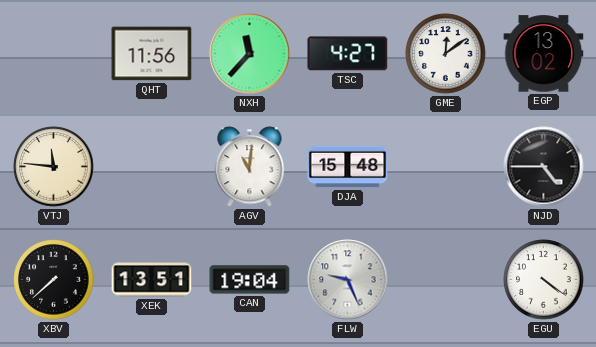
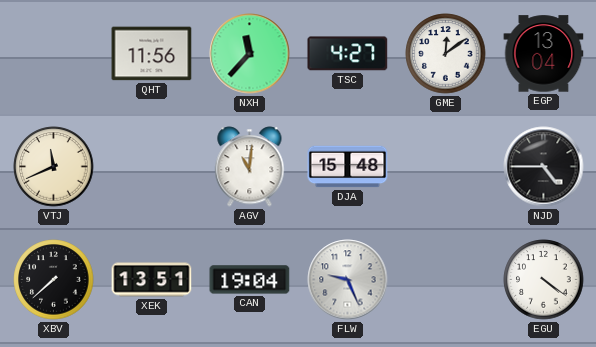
EGP: 13:02 -> 13:04
VTJ: 11:46 -> 11:41
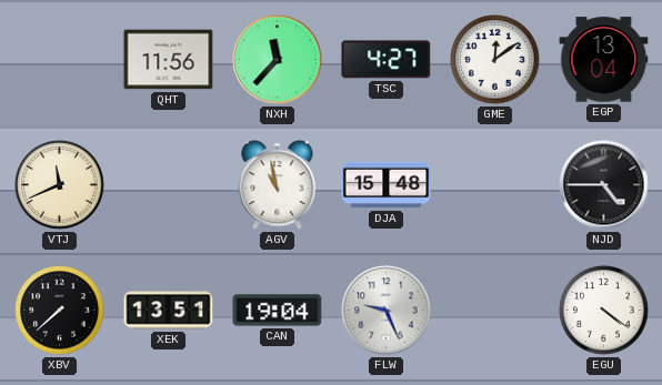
AGV: 11:01 -> 10:58
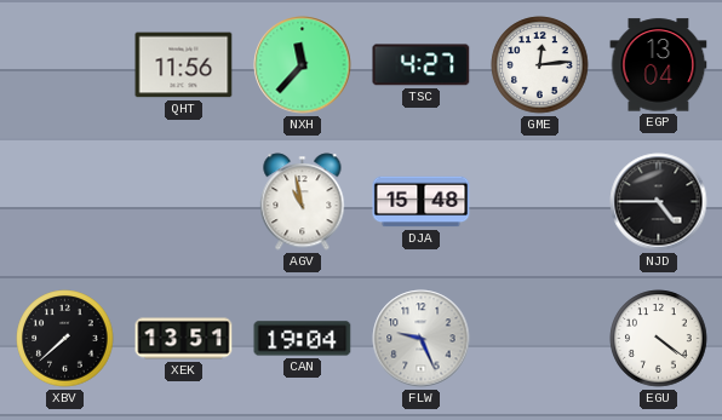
GME: 12:09 -> 12:14
VTJ: 11:41 -> none
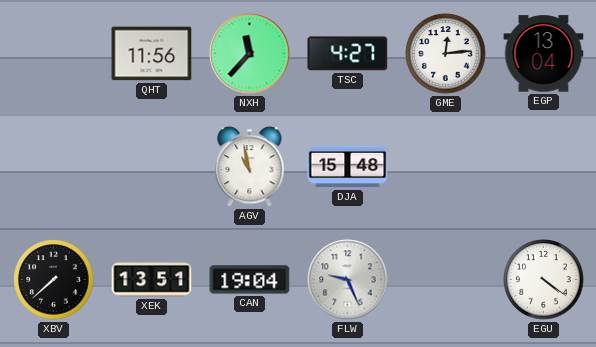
NJD: 4:45 -> none
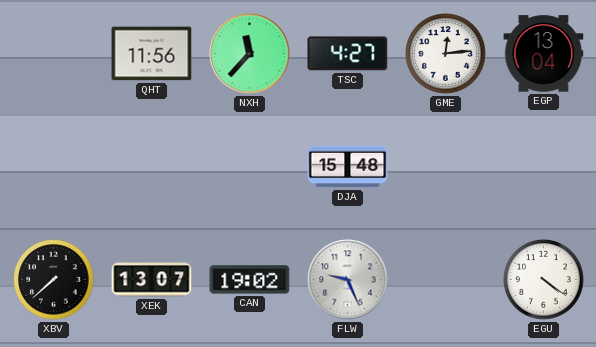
AGV: 10:58 -> none
XEK: 13:51 -> 13:07
CAN: 19:04 -> 19:02
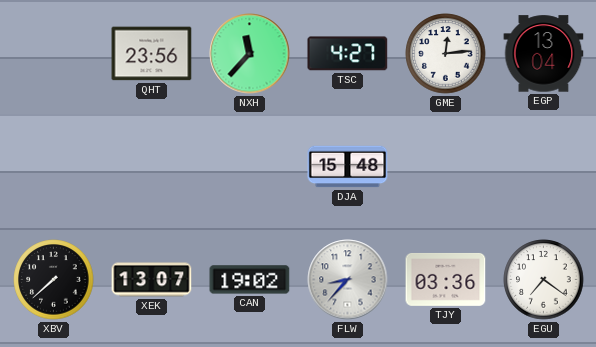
QHT: 11:56 -> 23:56
FLW: 9:26 -> 8:37
TJY: none -> 03:36
EGU: 4:21 -> 7:21
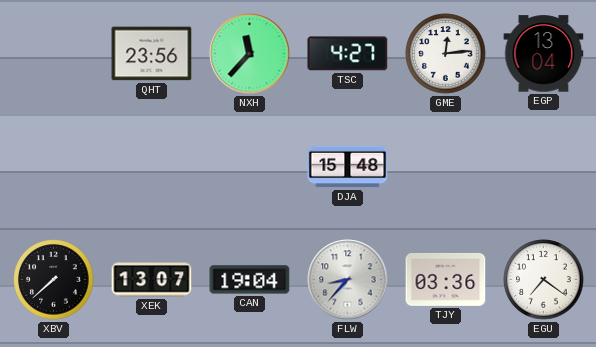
CAN: 19:02 -> 19:04
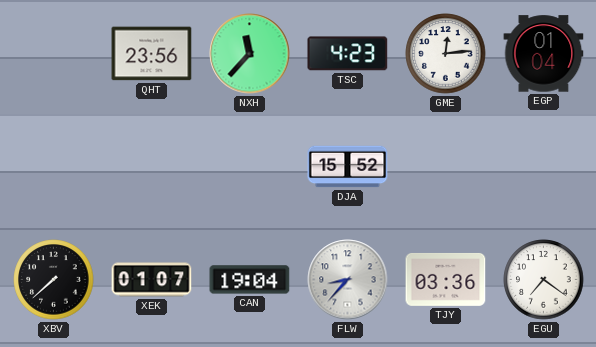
TSC: 4:27 -> 4:23
EGP: 13:04 -> 01:04
DJA: 15:48 -> 15:52
XEK: 13:07 -> 01:07
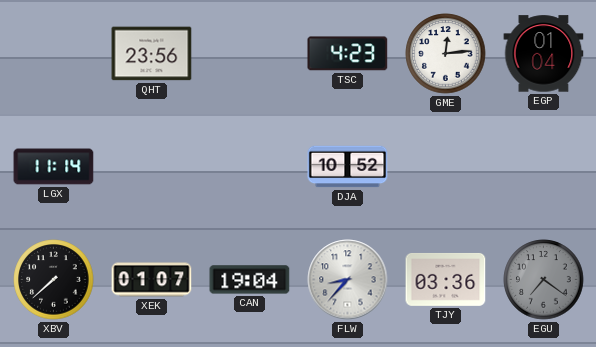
NXH: 11:37 -> none
LGX: none -> 11:14
DJA: 15:52 -> 10:52
EGU dial: white -> grey
